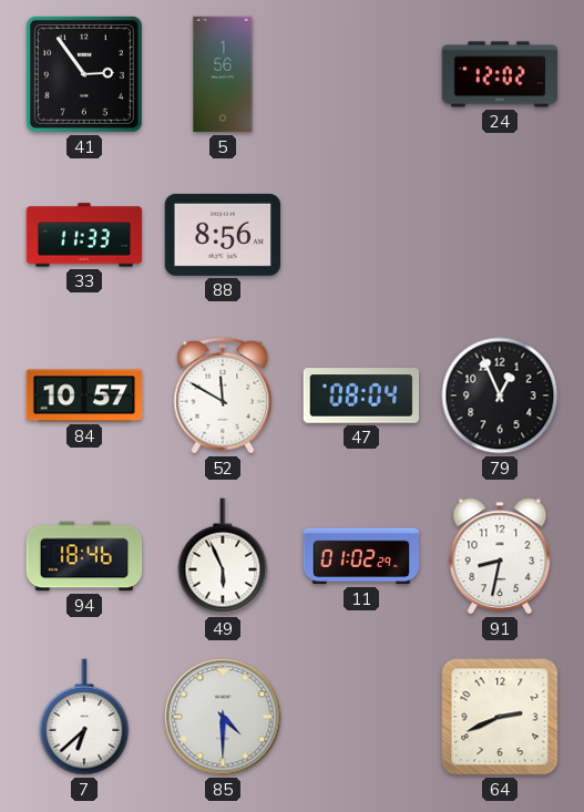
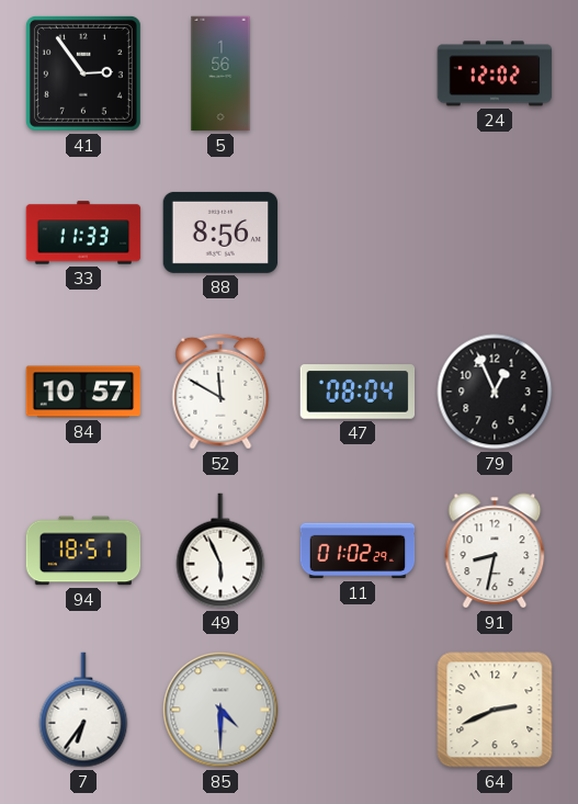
94: 18:46 -> 18:51
7: 6:38 -> 6:36
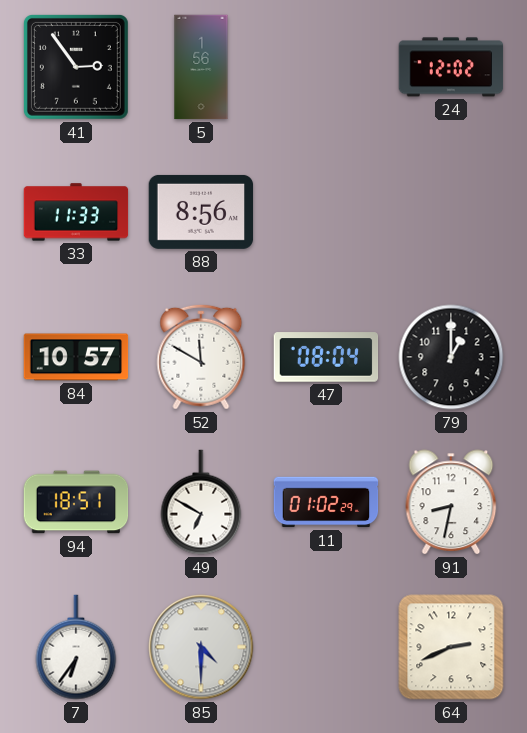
79: 12:56 -> 1:00
49: 5:56 -> 6:50
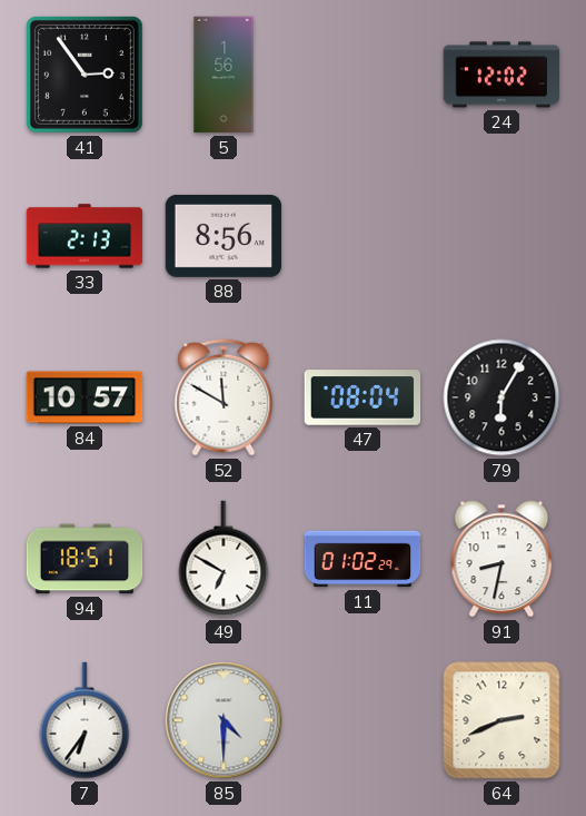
33: 11:33 -> 2:13
79: 1:00 -> 6:05
